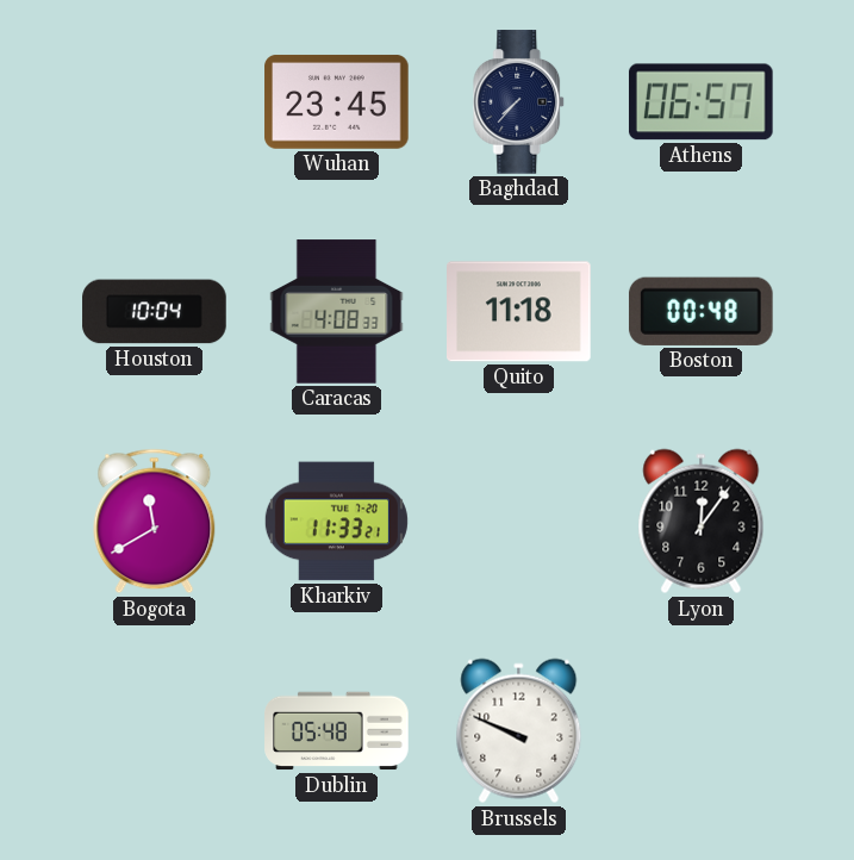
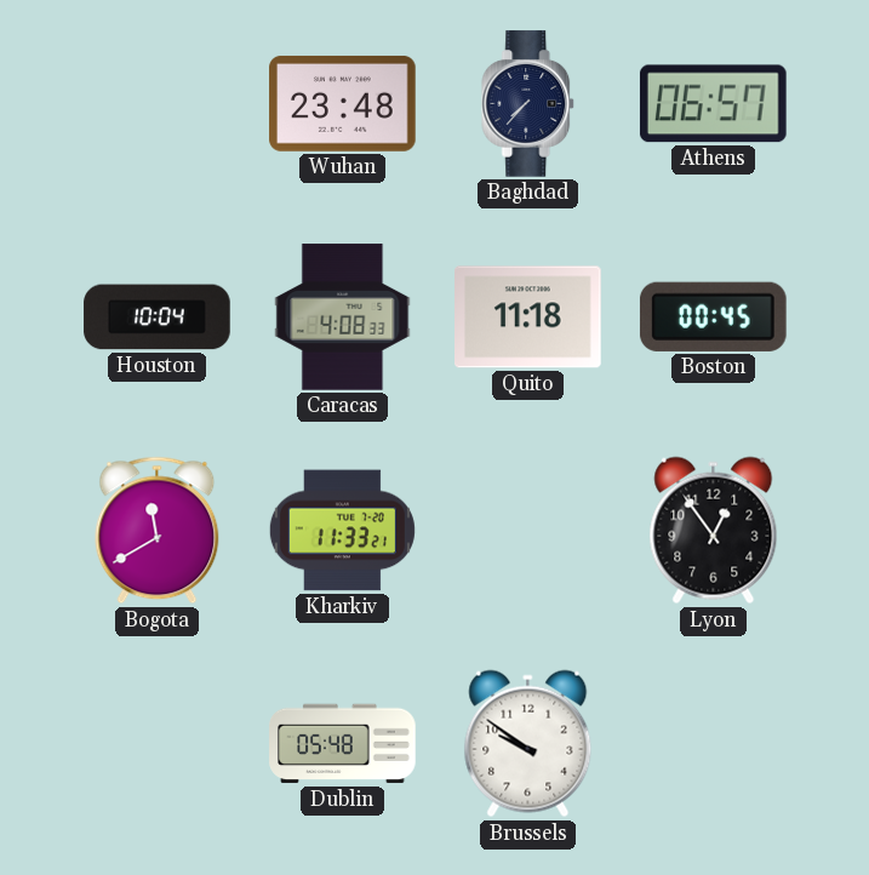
Wuhan: 23:45 -> 23:48
Boston: 00:48 -> 00:45
Lyon: 12:06 -> 12:54
Brussels: 9:49 -> 9:51
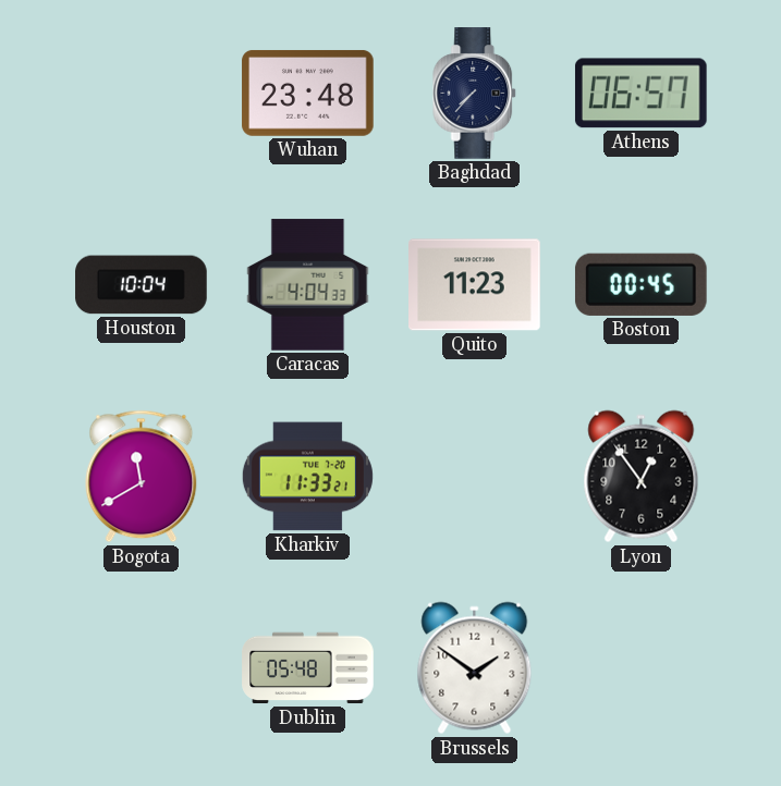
Caracas: 4:08 -> 4:04
Quito: 11:18 -> 11:23
Brussels: 9:51 -> 1:51
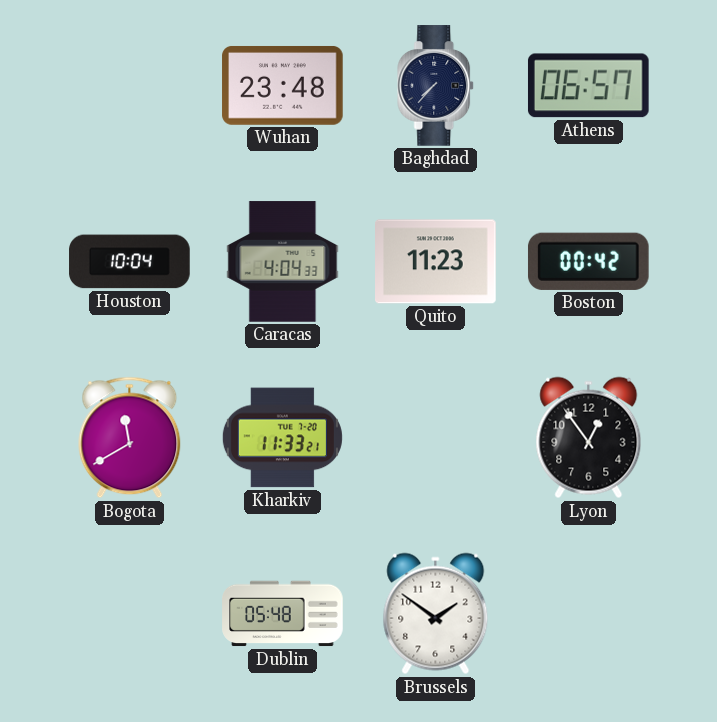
Boston: 00:45 -> 00:42
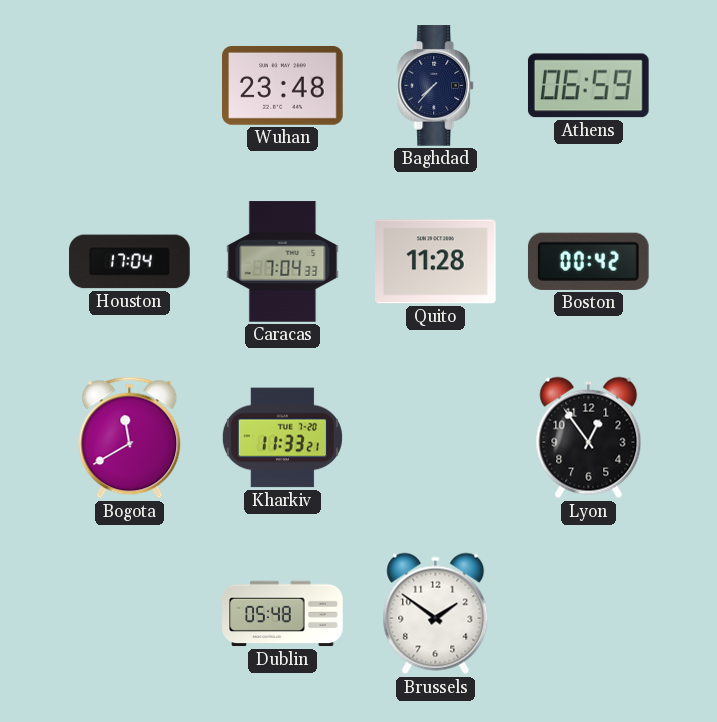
Athens: 06:57 -> 06:59
Houston: 10:04 -> 17:04
Caracas: 4:04 -> 7:04
Quito: 11:23 -> 11:28
